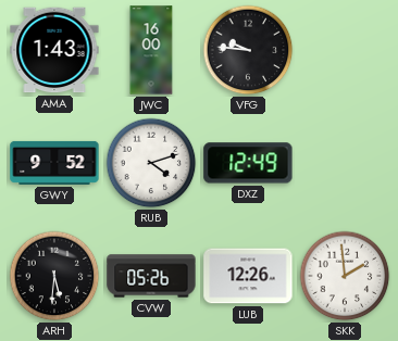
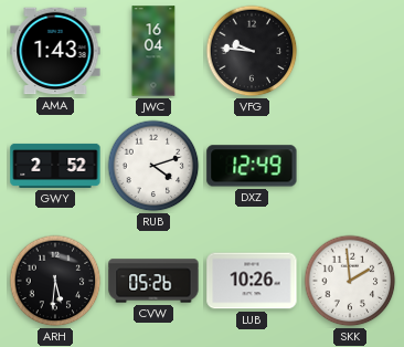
JWC: 16:00 -> 16:04
GWY: 9:52 -> 2:52
LUB: 12:26 -> 10:26
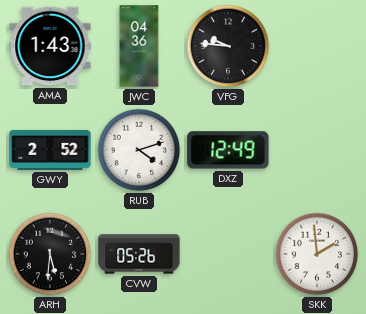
JWC: 16:04 -> 04:36
LUB: 10:26 -> none
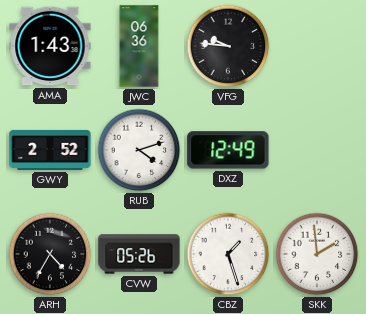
JWC: 04:36 -> 06:36
ARH: 5:31 -> 4:35
CBZ: none -> 1:27
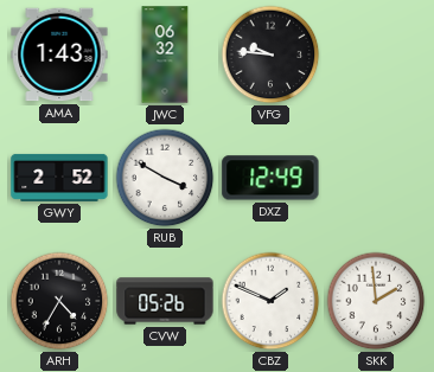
JWC: 06:36 -> 06:32
RUB: 4:12 -> 3:50
CBZ: 1:27 -> 1:49
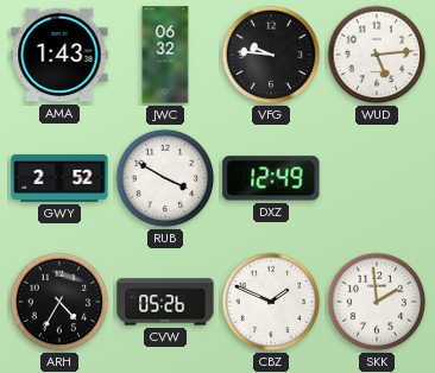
WUD: none -> 5:14
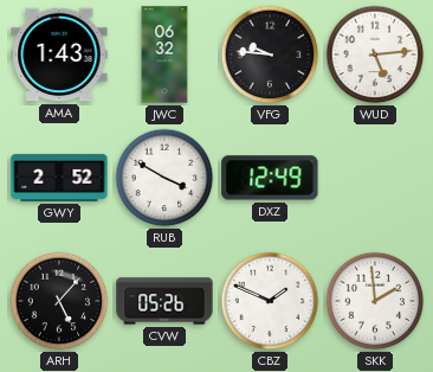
ARH: 4:35 -> 5:07
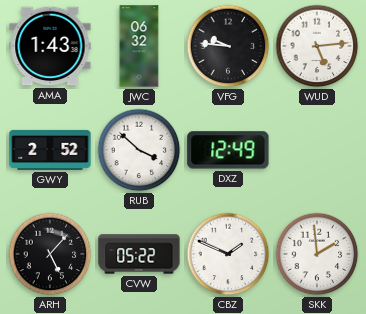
RUB: 3:50 -> 3:52
CVW: 05:26 -> 05:22
